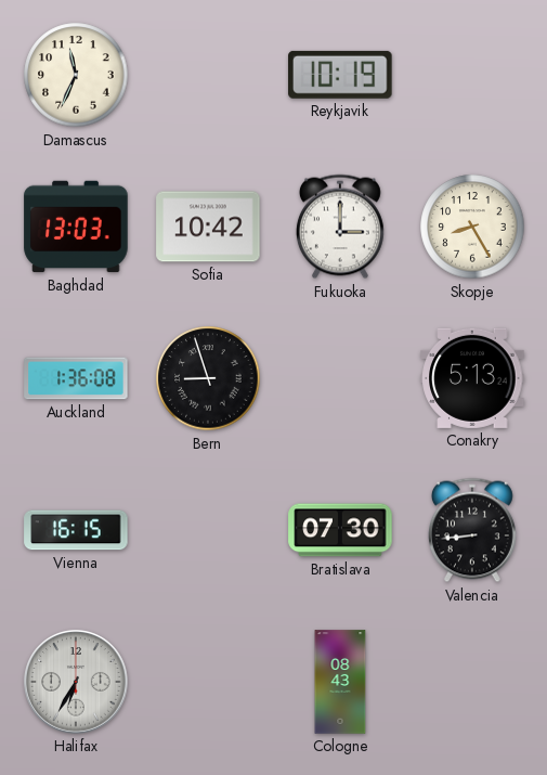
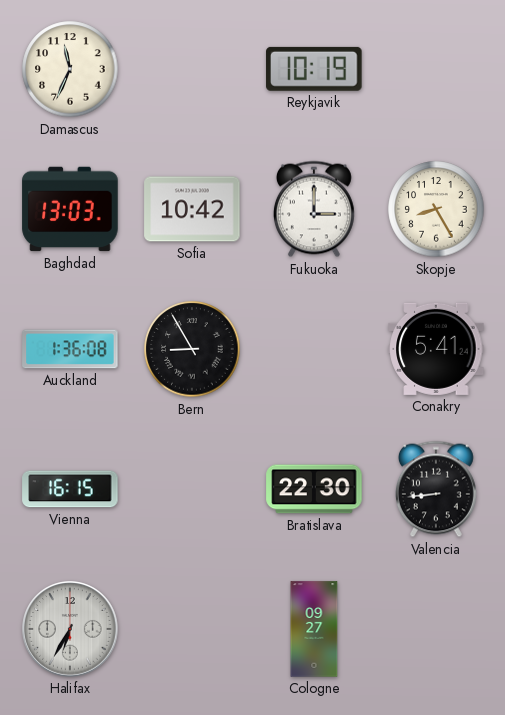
Bern: 8:57 -> 8:55
Conakry: 5:13 -> 5:41
Bratislava: 07:30 -> 22:30
Cologne: 08:43 -> 09:27
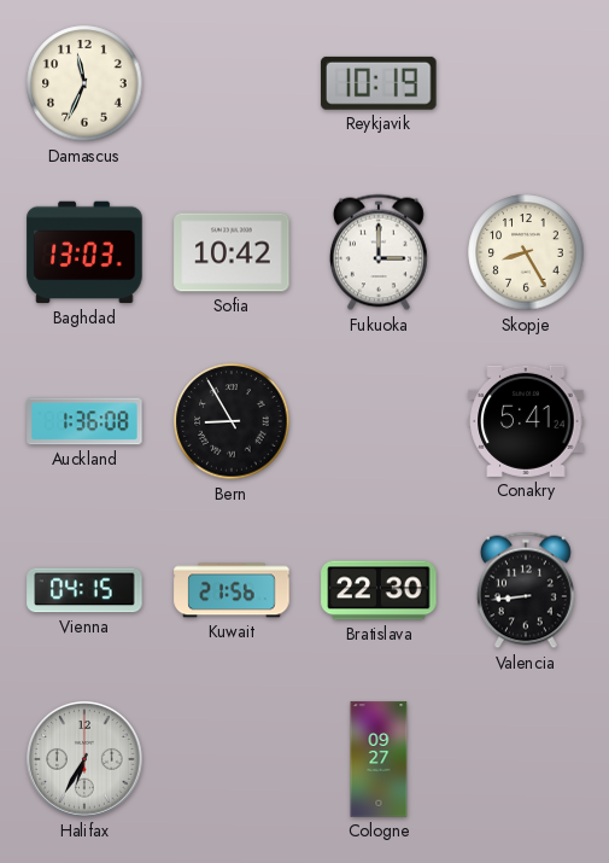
Vienna: 16:15 -> 04:15
Kuwait: none -> 21:56
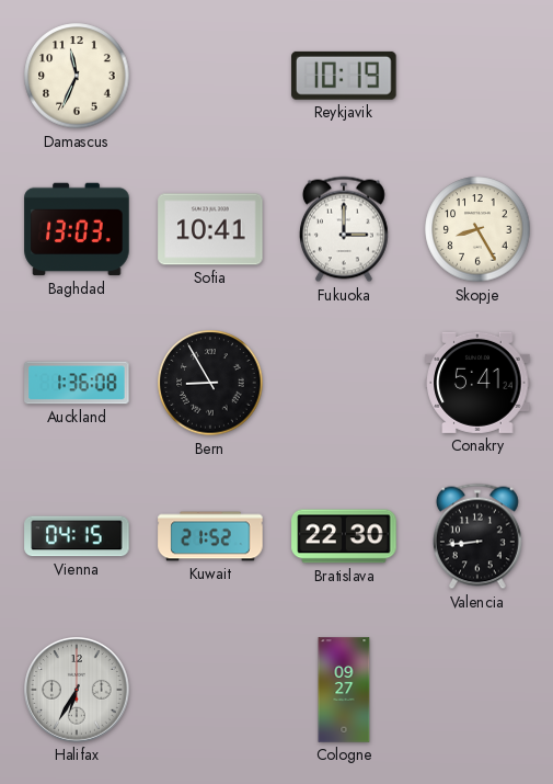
Sofia: 10:42 -> 10:41
Kuwait: 21:56 -> 21:52
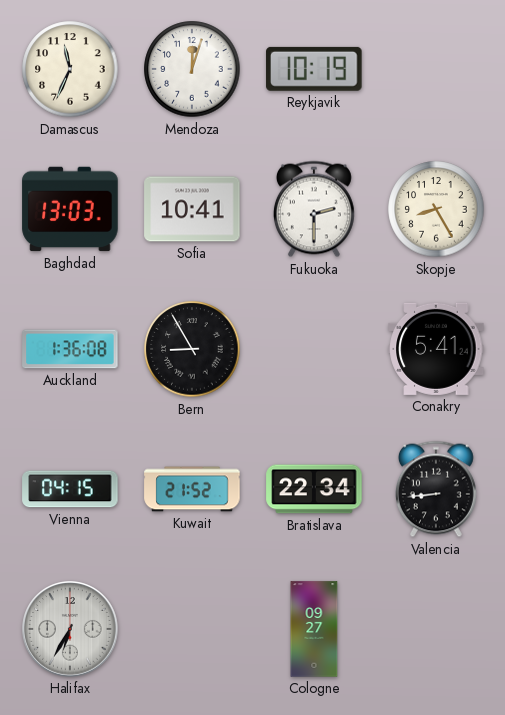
Mendoza: none -> 12:03
Fukuoka: 3:00 -> 2:30
Bratislava: 22:30 -> 22:34
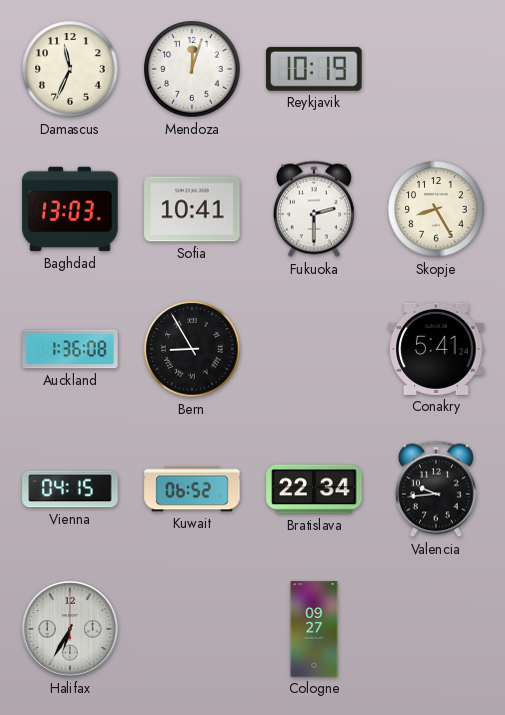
Kuwait: 21:52 -> 06:52
Valencia: 8:44 -> 9:44
